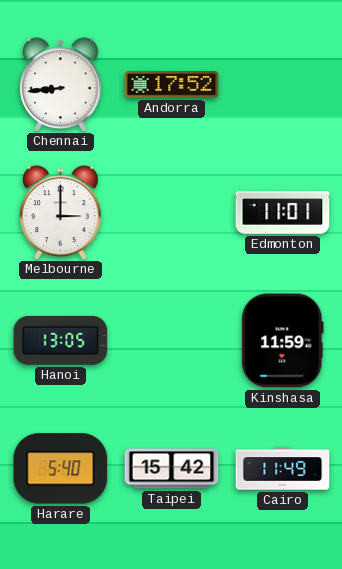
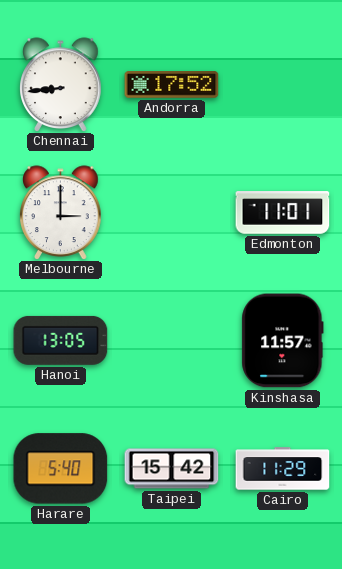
Kinshasa: 11:59 -> 11:57
Cairo: 11:49 -> 11:29
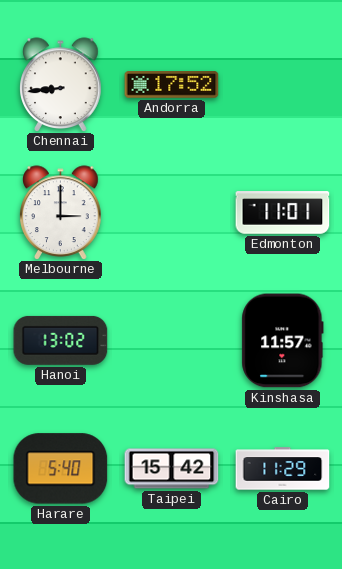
Hanoi: 13:05 -> 13:02
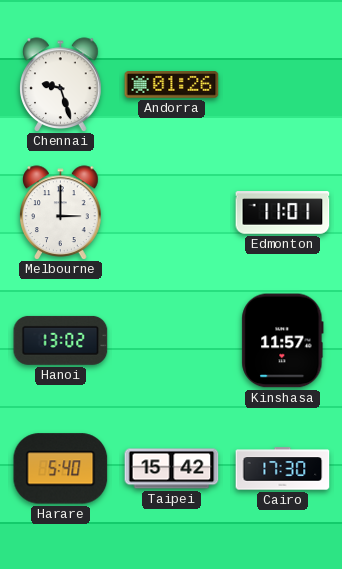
Chennai: 8:44 -> 9:27
Andorra: 17:52 -> 01:26
Cairo: 11:29 -> 17:30
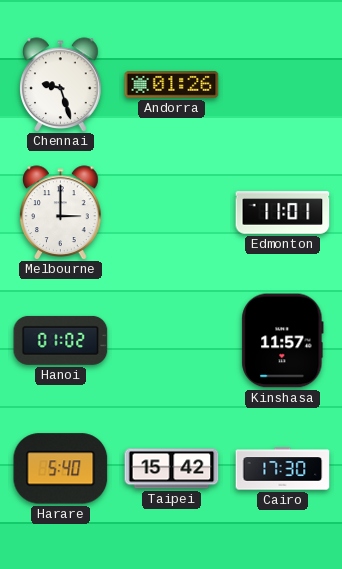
Hanoi: 13:02 -> 01:02
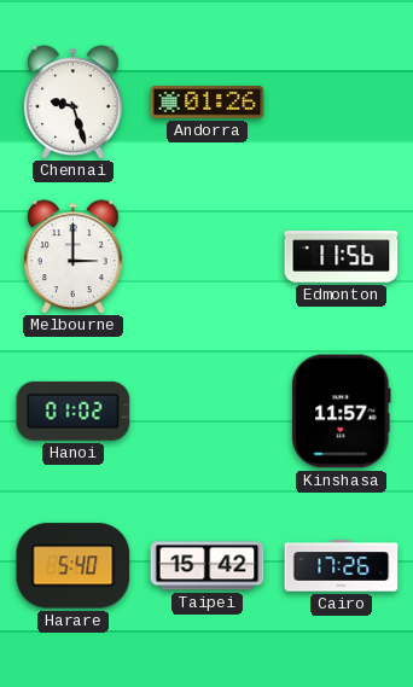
Edmonton: 11:01 -> 11:56
Cairo: 17:30 -> 17:26
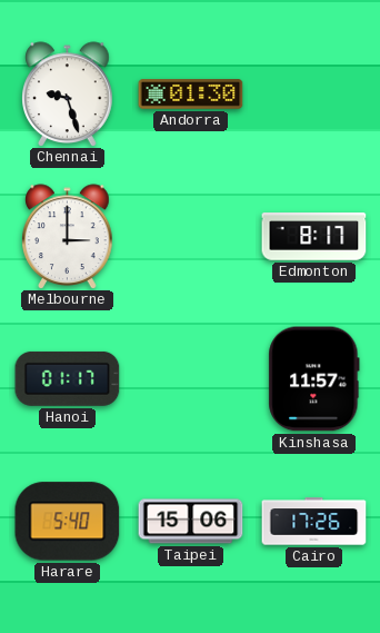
Andorra: 01:26 -> 01:30
Edmonton: 11:56 -> 8:17
Hanoi: 01:02 -> 01:17
Taipei: 15:42 -> 15:06
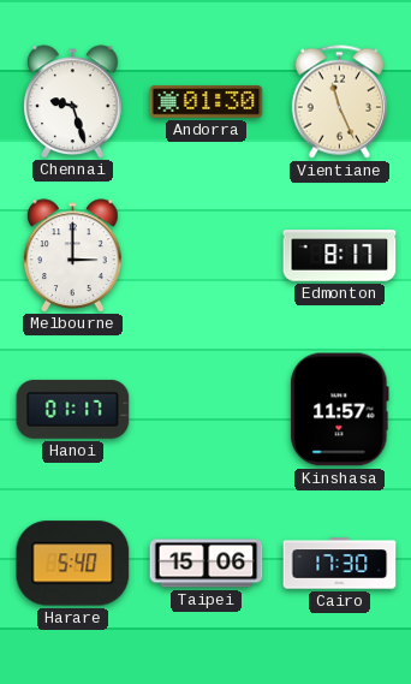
Vientiane: none -> 11:26
Cairo: 17:26 -> 17:30
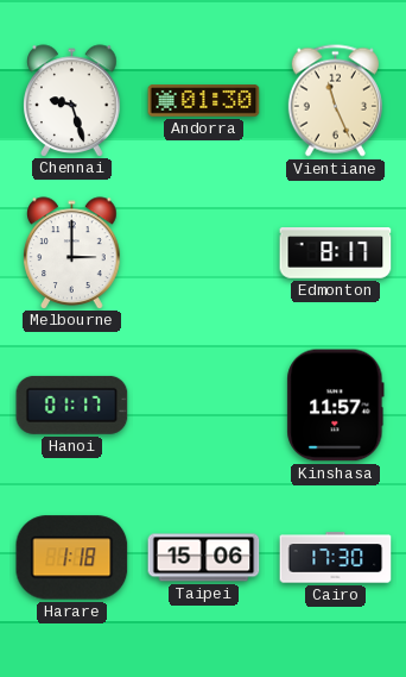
Harare: 5:40 -> 1:18
